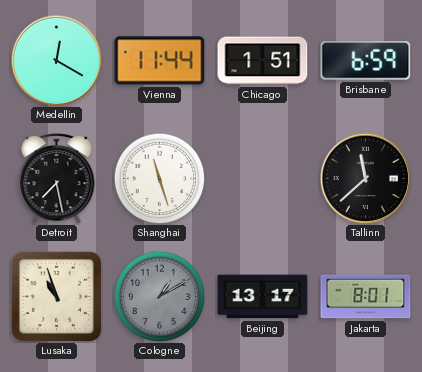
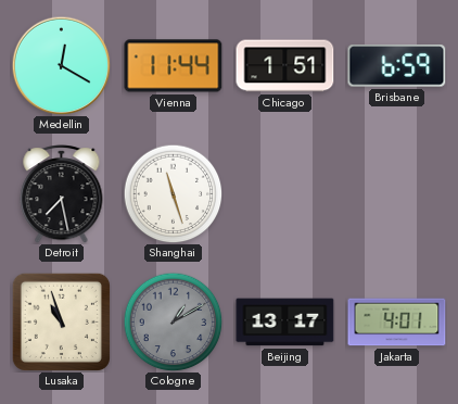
Tallinn: 11:38 -> none
Jakarta: 8:01 -> 4:01
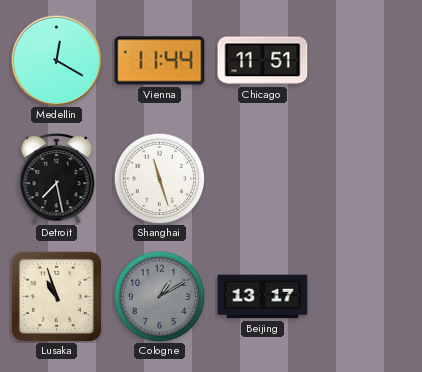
Chicago: 1:51 -> 11:51
Brisbane: 6:59 -> none
Jakarta: 4:01 -> none
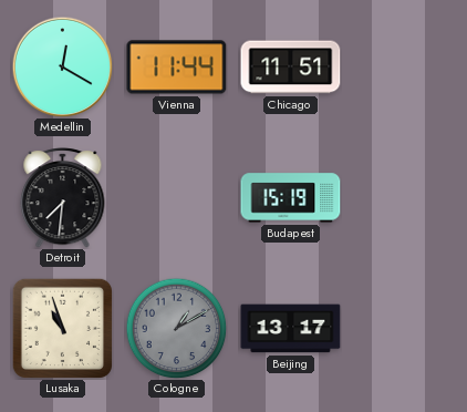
Detroit: 7:28 -> 7:31
Shanghai: 11:27 -> none
Budapest: none -> 15:19
